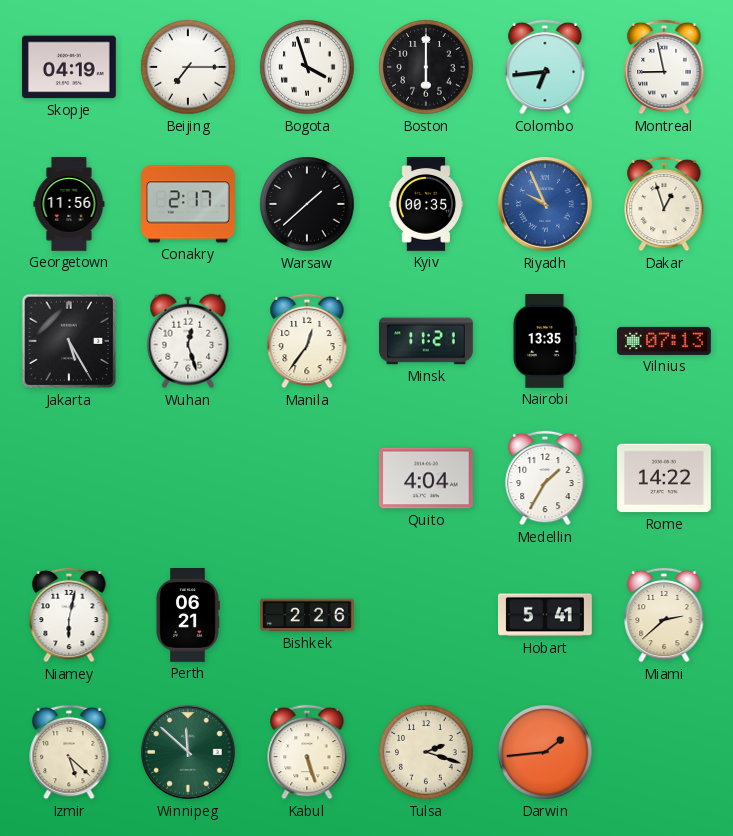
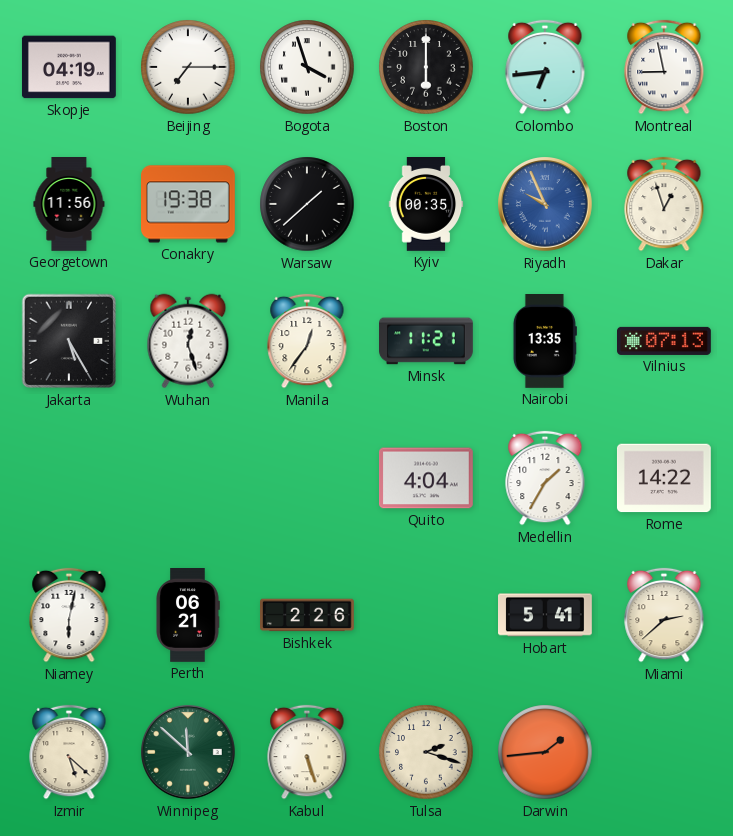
Conakry: 2:17 -> 19:38
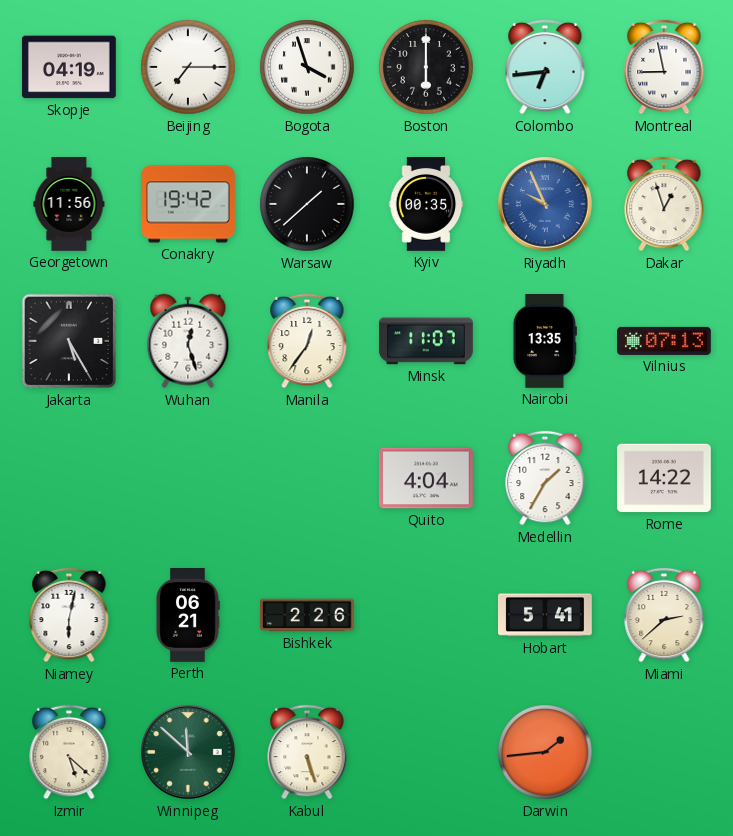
Conakry: 19:38 -> 19:42
Minsk: 11:21 -> 11:07
Tulsa: 2:18 -> none
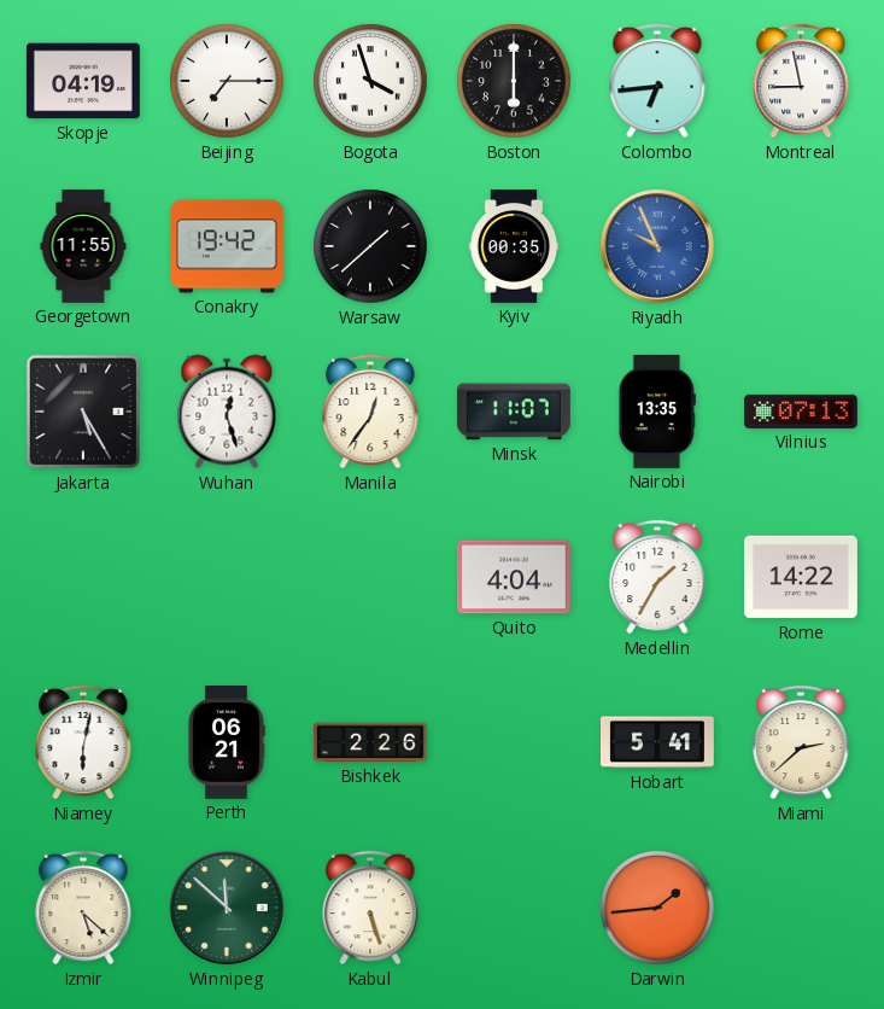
Georgetown: 11:56 -> 11:55
Dakar: 12:57 -> none
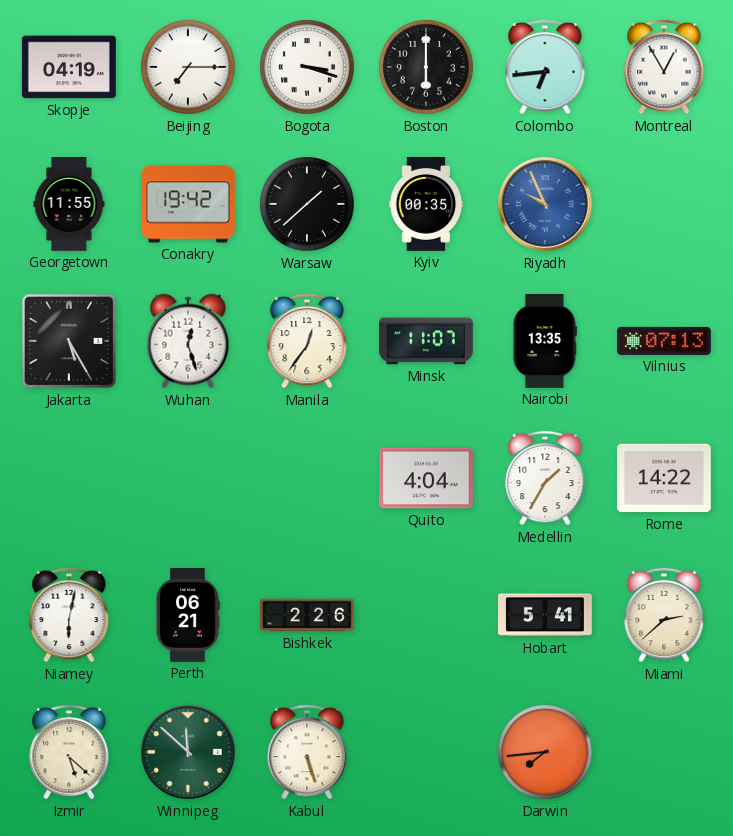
Bogota: 3:57 -> 3:18
Montreal: 8:58 -> 12:55
Darwin: 1:44 -> 7:44
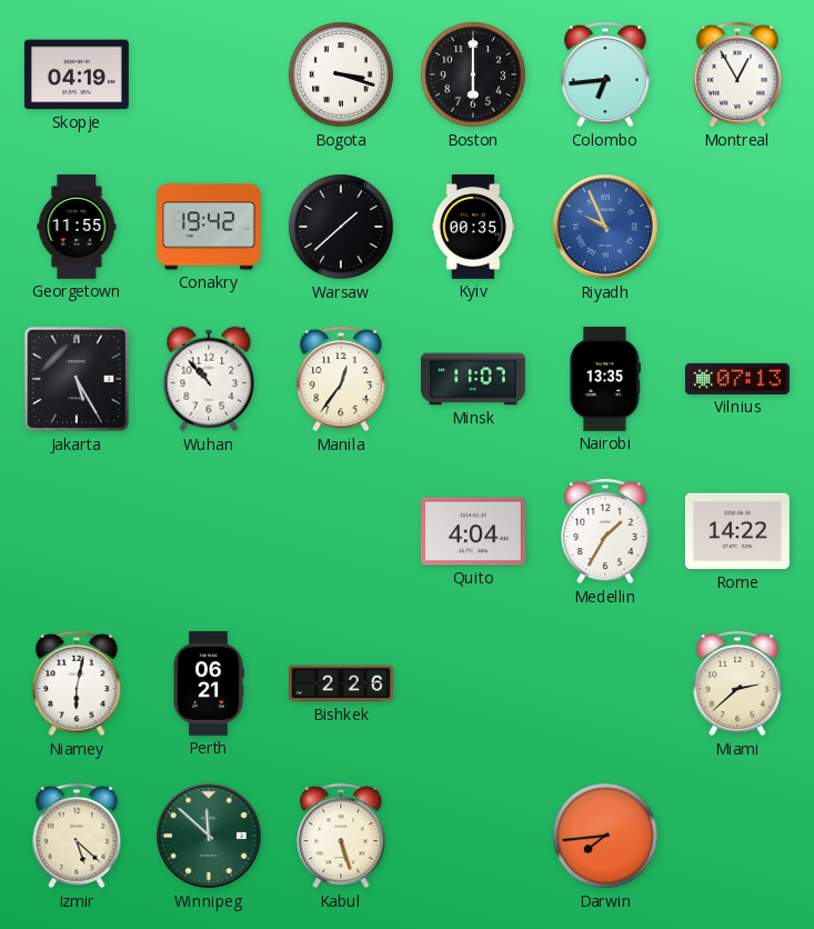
Beijing: 7:15 -> none
Wuhan: 12:27 -> 10:53
Hobart: 5:41 -> none
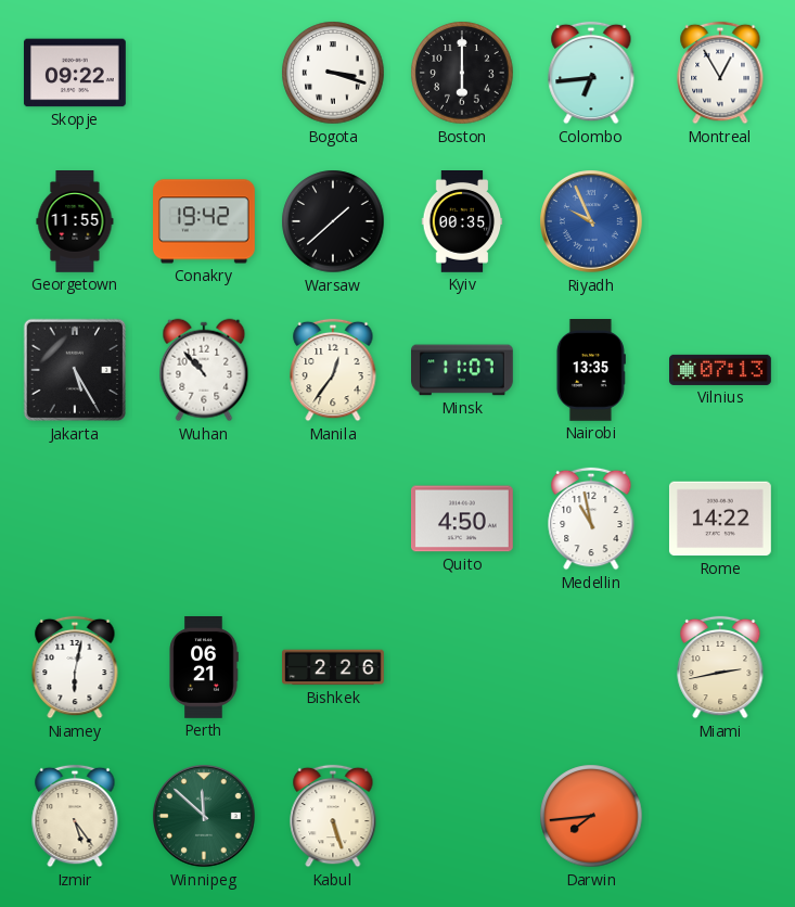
Skopje: 04:19 -> 09:22
Quito: 4:04 -> 4:50
Medellin: 1:35 -> 10:58
Miami: 2:38 -> 2:43
Izmir: 5:22 -> 5:24
